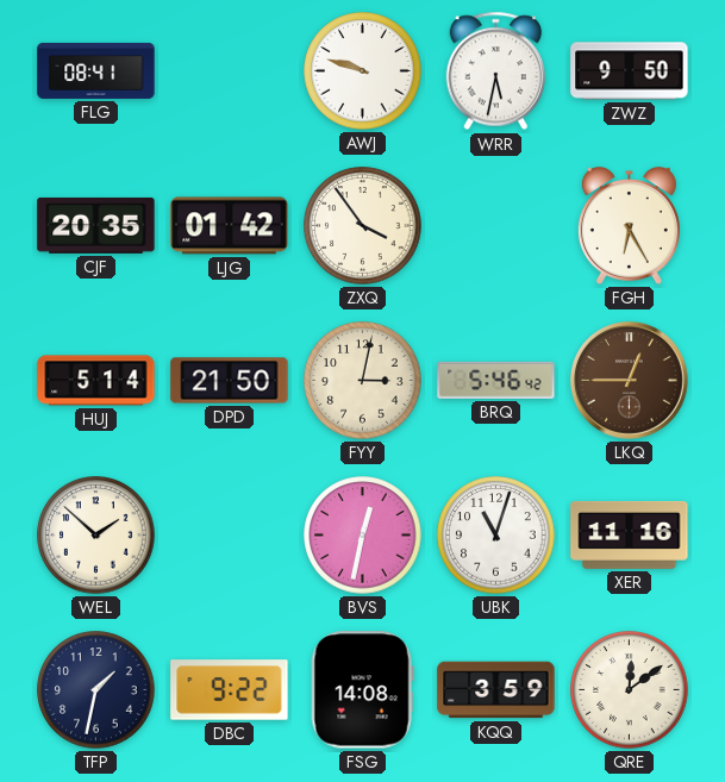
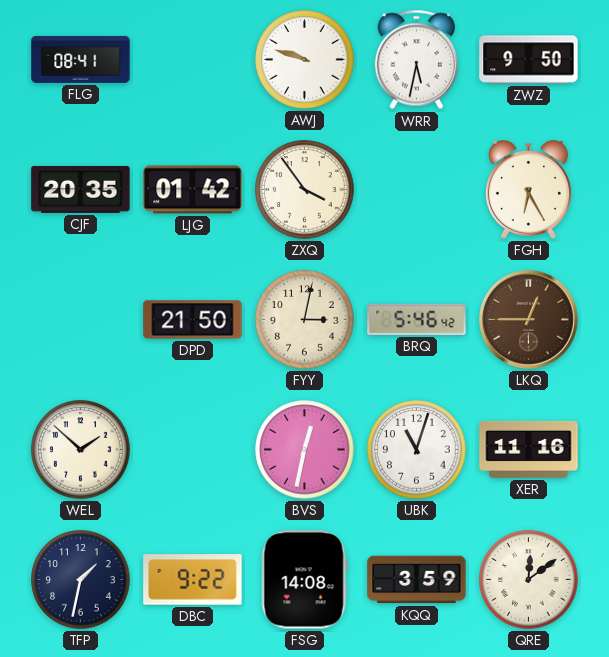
HUJ: 5:14 -> none
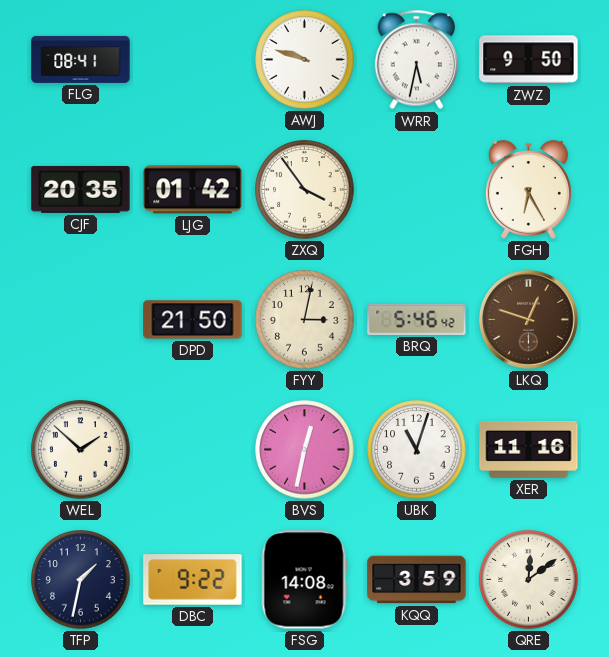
LKQ: 12:45 -> 12:48
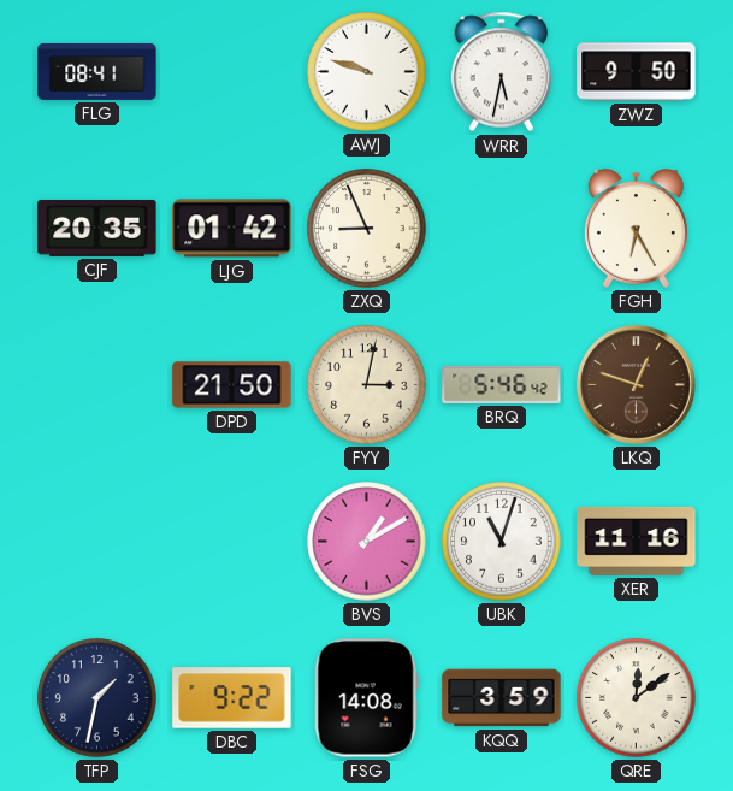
ZXQ: 3:54 -> 8:56
WEL: 1:52 -> none
BVS: 12:32 -> 1:10
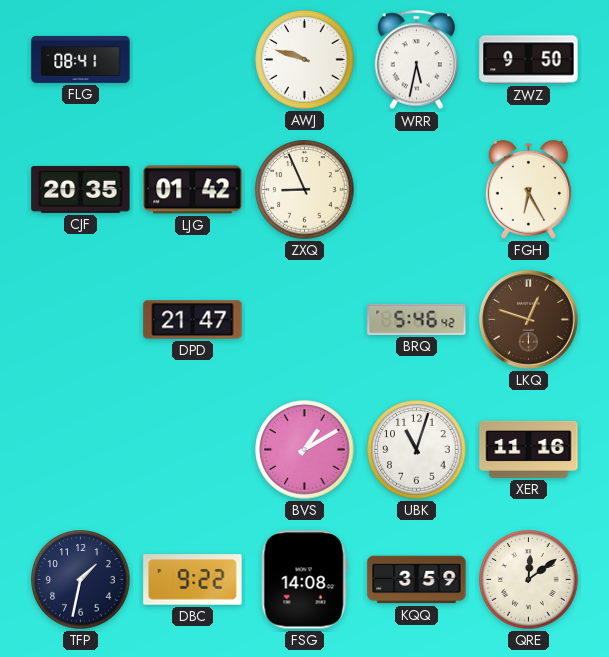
DPD: 21:50 -> 21:47
FYY: 3:02 -> none
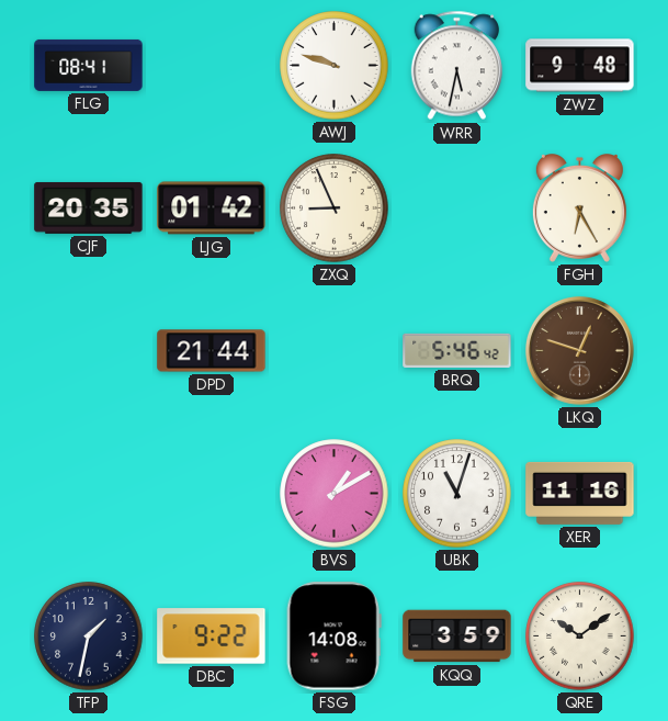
ZWZ: 9:50 -> 9:48
DPD: 21:47 -> 21:44
QRE: 12:09 -> 10:09
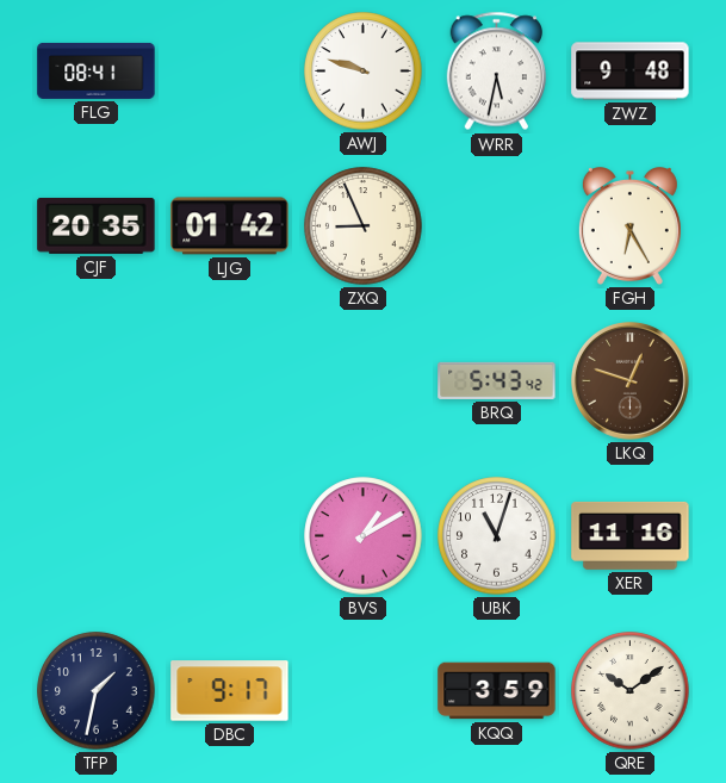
DPD: 21:44 -> none
BRQ: 5:46 -> 5:43
DBC: 9:22 -> 9:17
FSG: 14:08 -> none
